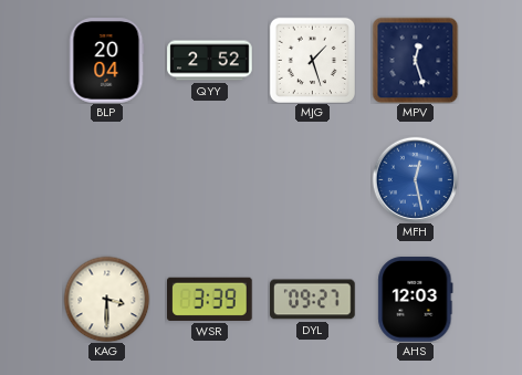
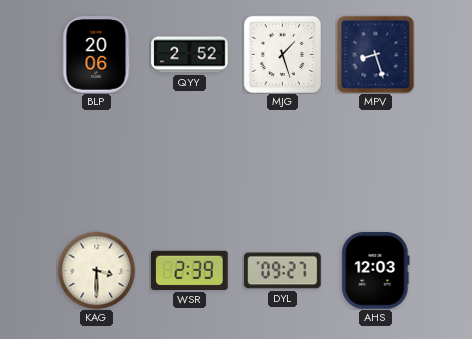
BLP: 20:04 -> 20:06
MPV: 12:27 -> 8:27
MFH: 12:28 -> none
WSR: 3:39 -> 2:39
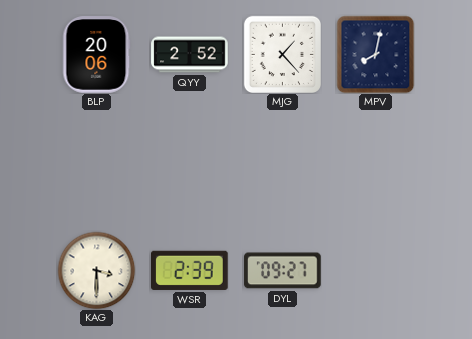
MJG: 1:27 -> 1:23
MPV: 8:27 -> 8:02
AHS: 12:03 -> none
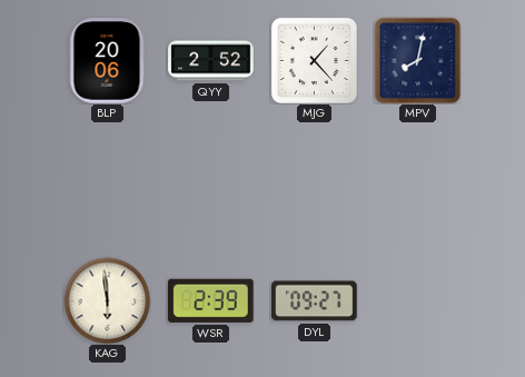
KAG: 3:30 -> 5:59
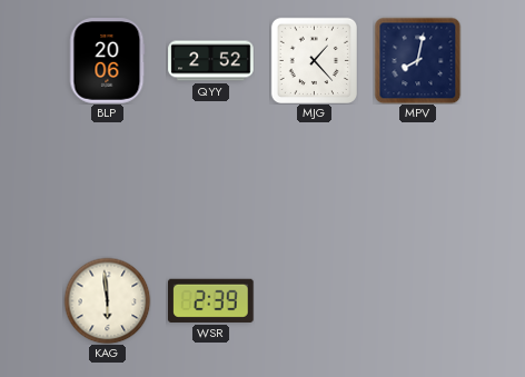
DYL: 09:27 -> none
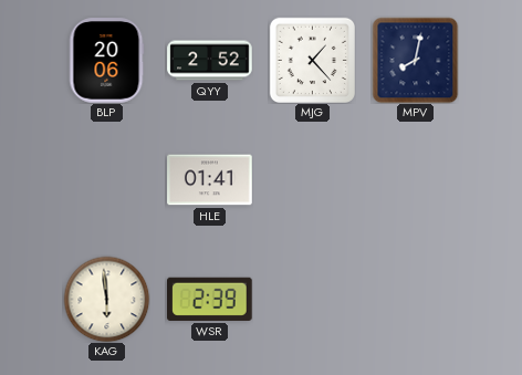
HLE: none -> 01:41
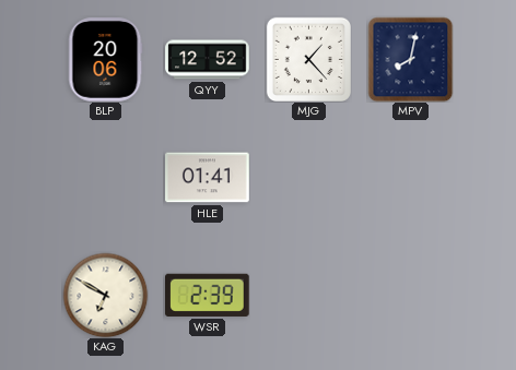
QYY: 2:52 -> 12:52
KAG: 5:59 -> 6:50
